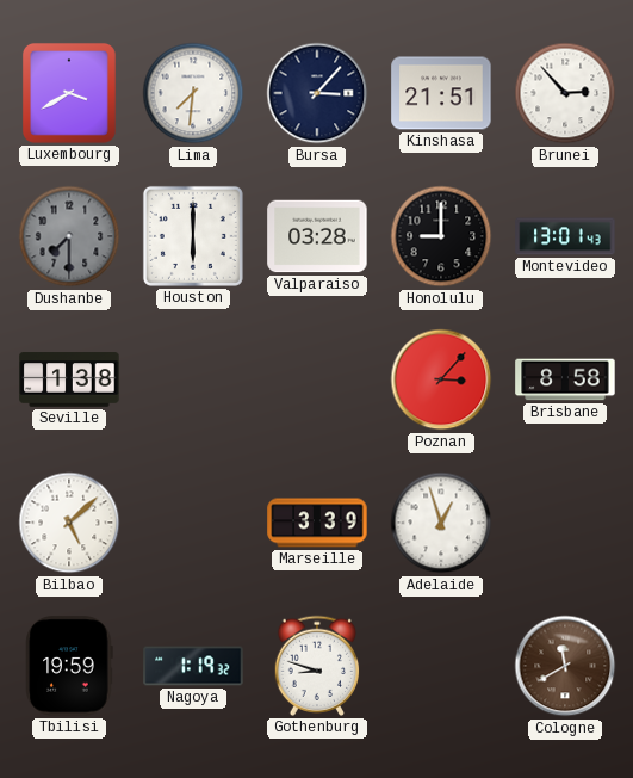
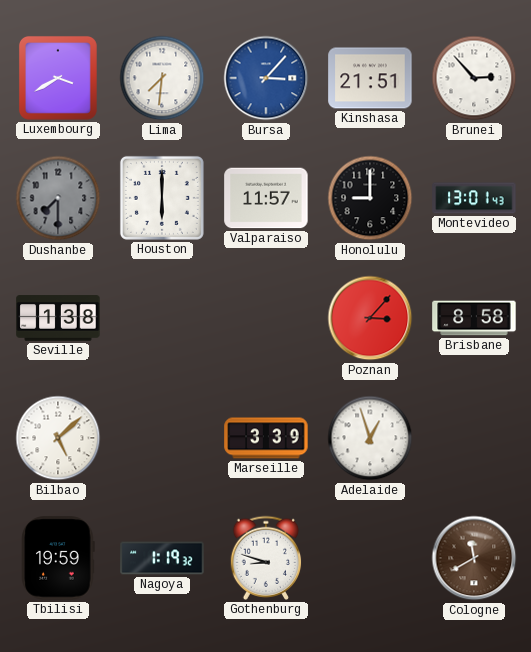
Bursa dial: navy -> blue
Valparaiso: 03:28 -> 11:57
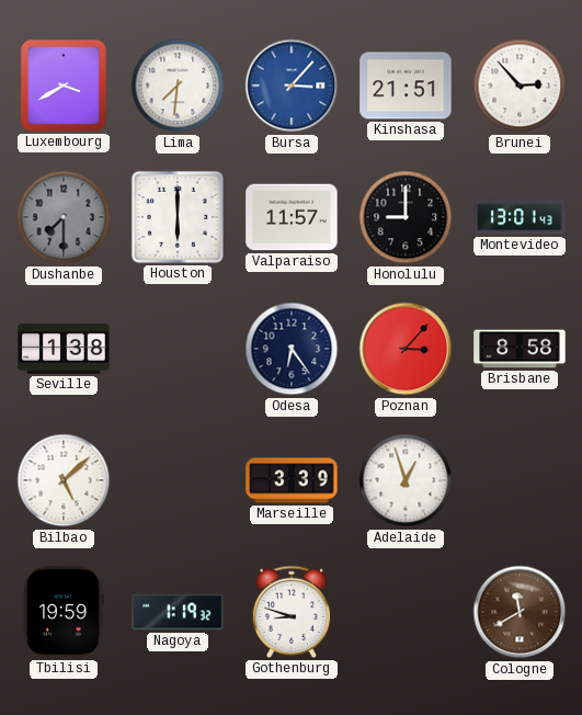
Odesa: none -> 6:24
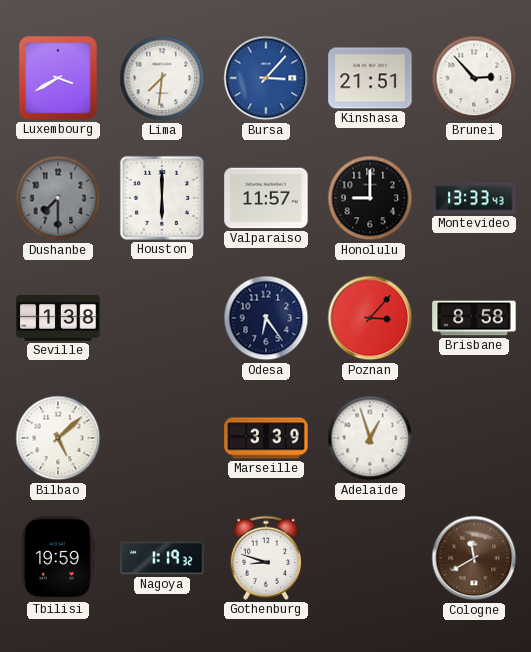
Montevideo: 13:01 -> 13:33
